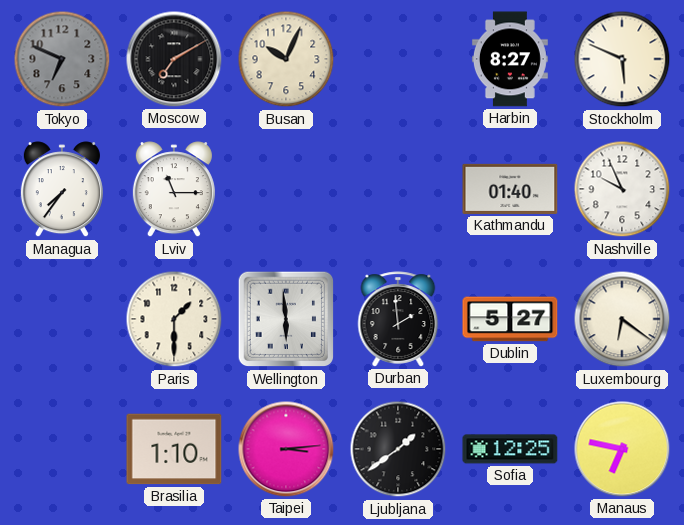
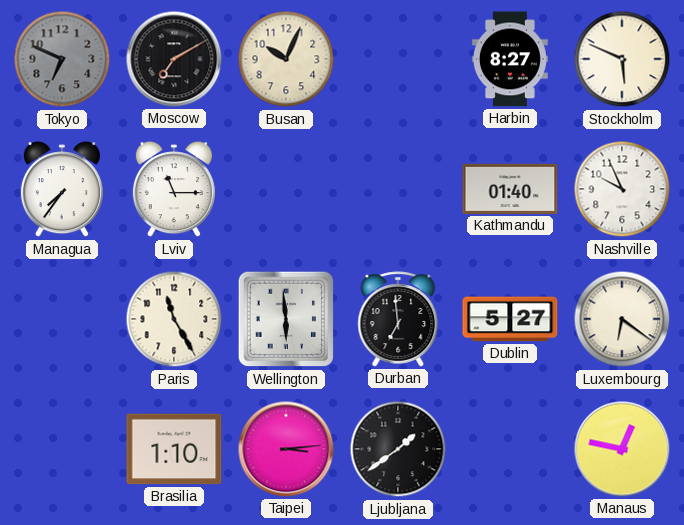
Paris: 1:30 -> 11:25
Durban: 1:59 -> 6:59
Sofia: 12:25 -> none
Manaus: 6:47 -> 12:47
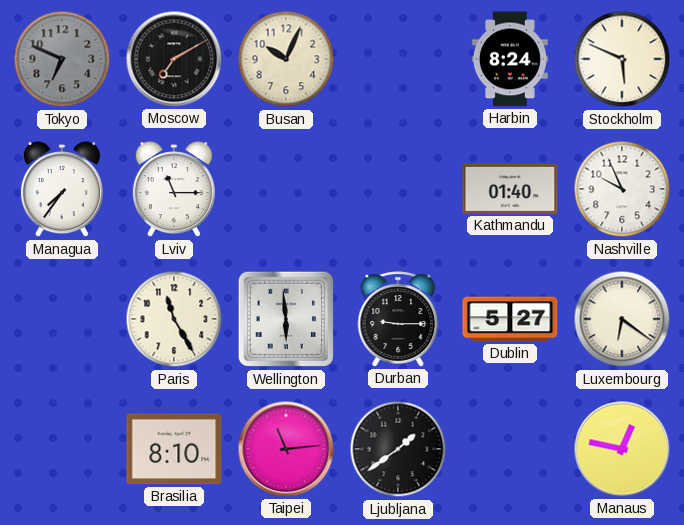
Harbin: 8:27 -> 8:24
Durban: 6:59 -> 9:15
Brasilia: 1:10 -> 8:10
Taipei: 3:14 -> 11:14
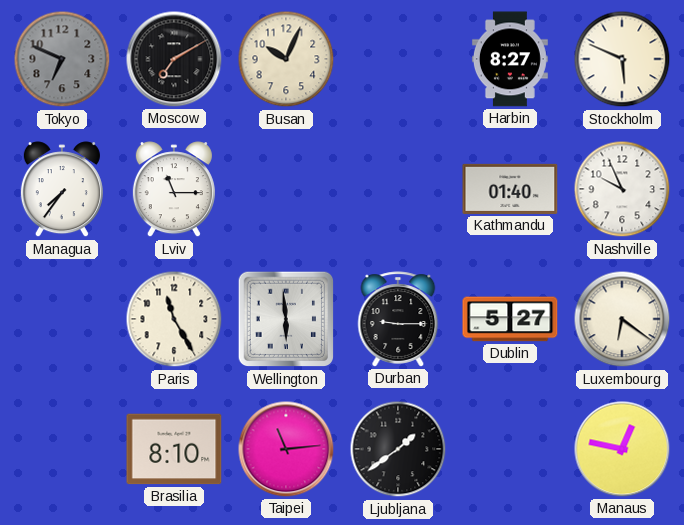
Harbin: 8:24 -> 8:27
